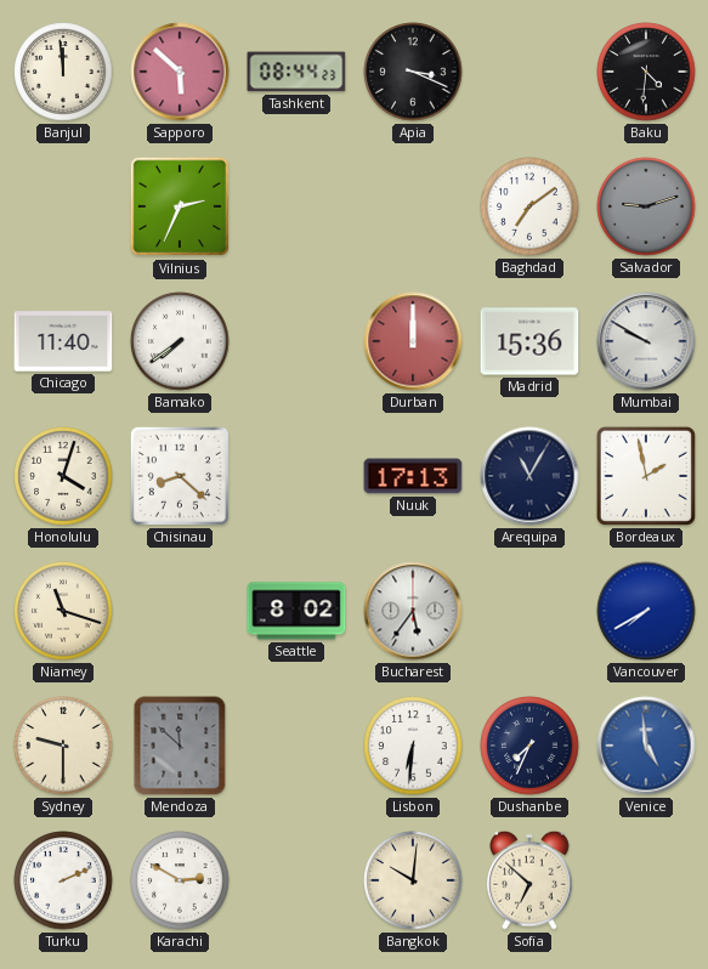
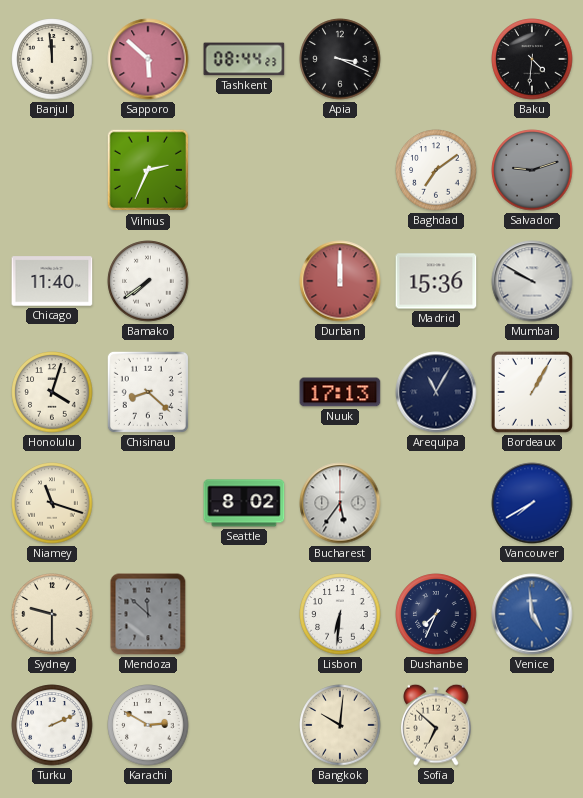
Bordeaux: 1:58 -> 1:05
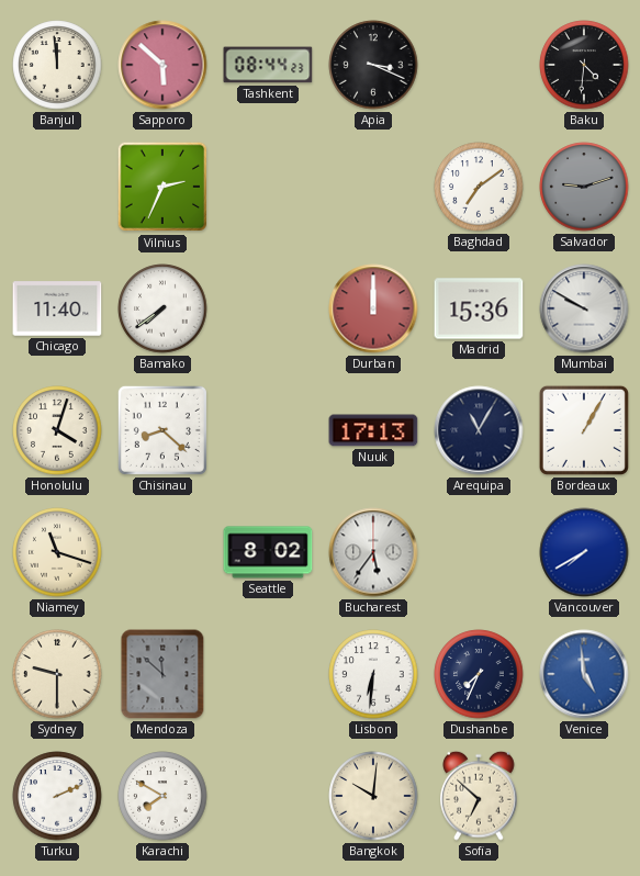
Karachi: 2:50 -> 7:50
